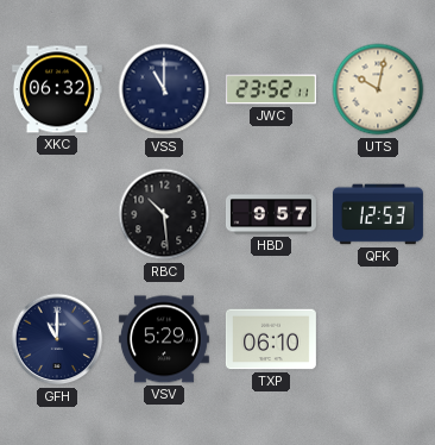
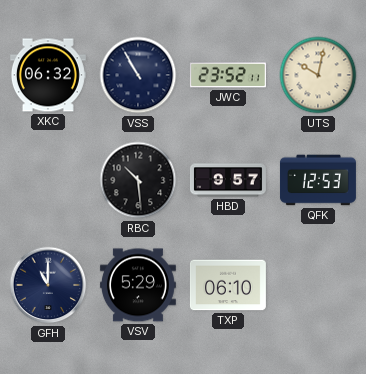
VSS: 11:00 -> 10:55
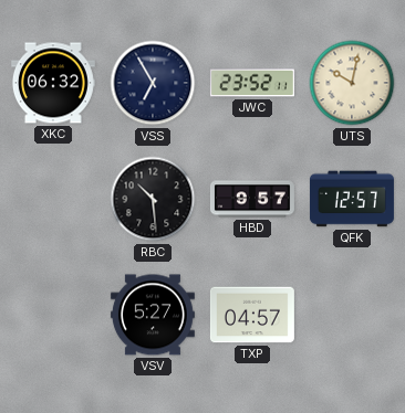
VSS: 10:55 -> 6:55
QFK: 12:53 -> 12:57
GFH: 11:00 -> none
VSV: 5:29 -> 5:27
TXP: 06:10 -> 04:57
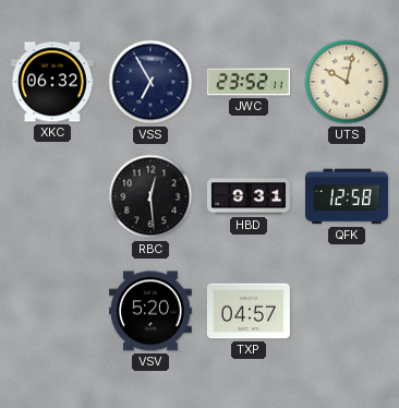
RBC: 10:29 -> 12:29
HBD: 9:57 -> 9:31
QFK: 12:57 -> 12:58
VSV: 5:27 -> 5:20
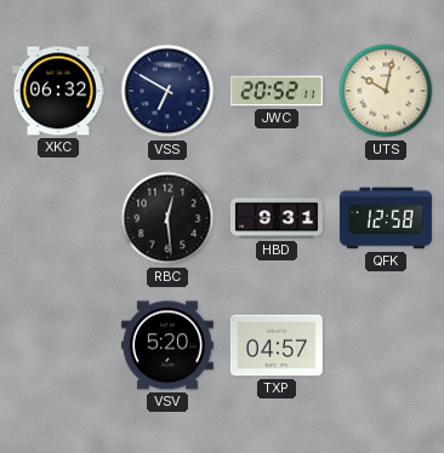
VSS: 6:55 -> 6:50
JWC: 23:52 -> 20:52
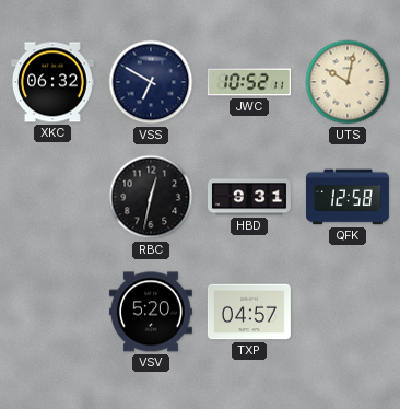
JWC: 20:52 -> 10:52
RBC: 12:29 -> 12:32
